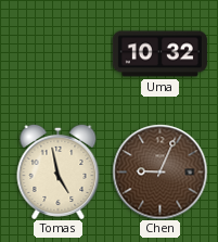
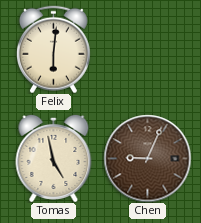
Felix: none -> 6:01
Uma: 10:32 -> none
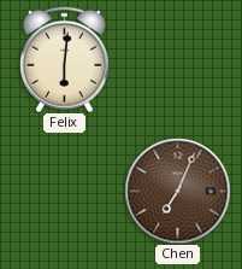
Tomas: 4:58 -> none
Chen: 9:04 -> 7:04
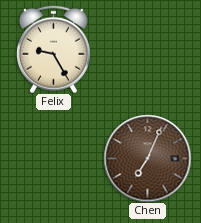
Felix: 6:01 -> 9:25
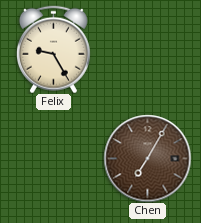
Chen: 7:04 -> 7:05
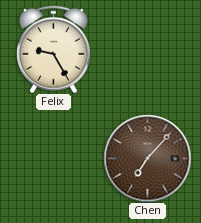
Chen: 7:05 -> 7:07
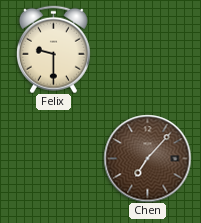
Felix: 9:25 -> 9:30
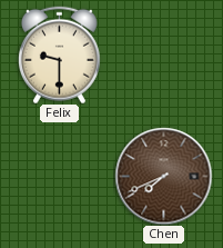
Chen: 7:07 -> 7:41
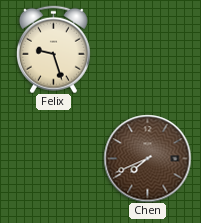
Felix: 9:30 -> 9:27
